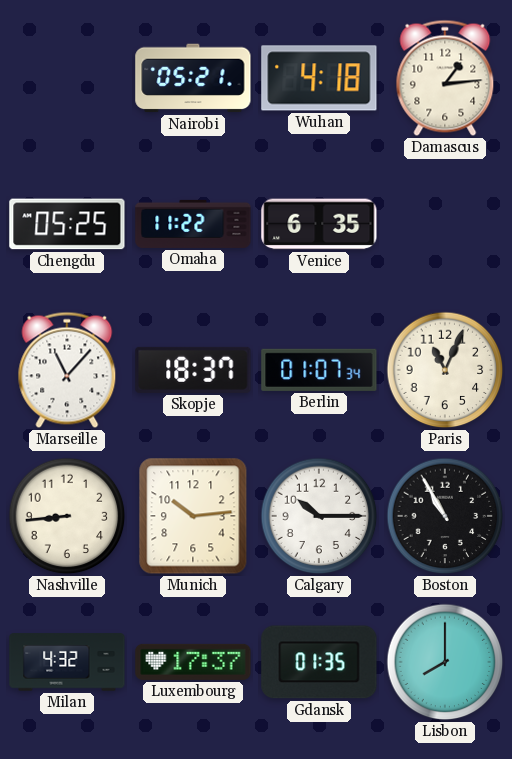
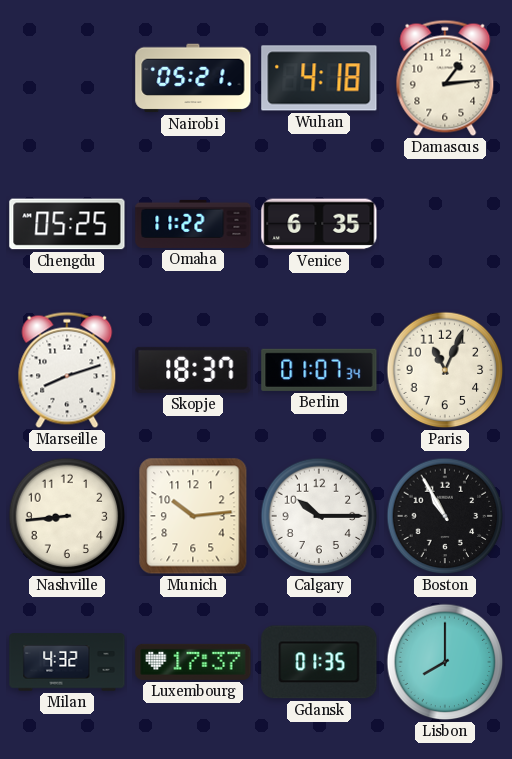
Marseille: 11:07 -> 8:12
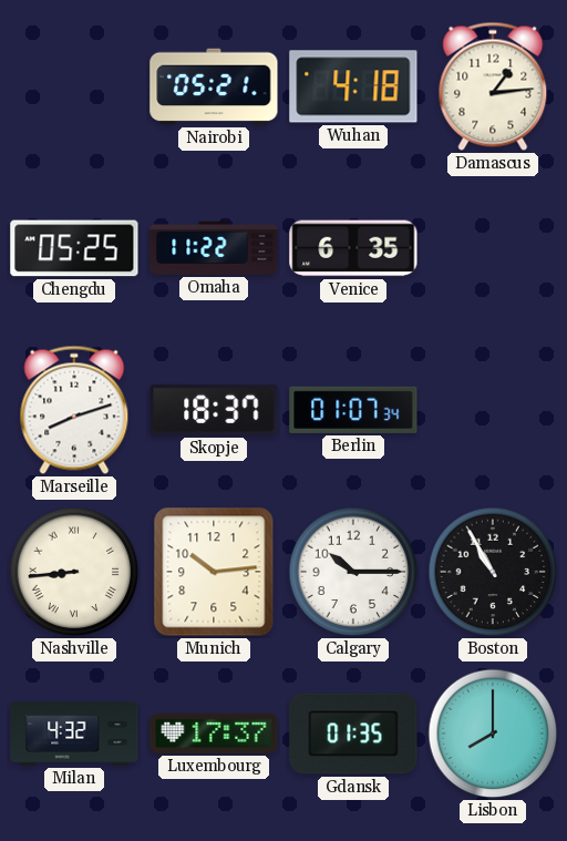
Paris: 11:04 -> none
Nashville numerals: Arabic -> Roman
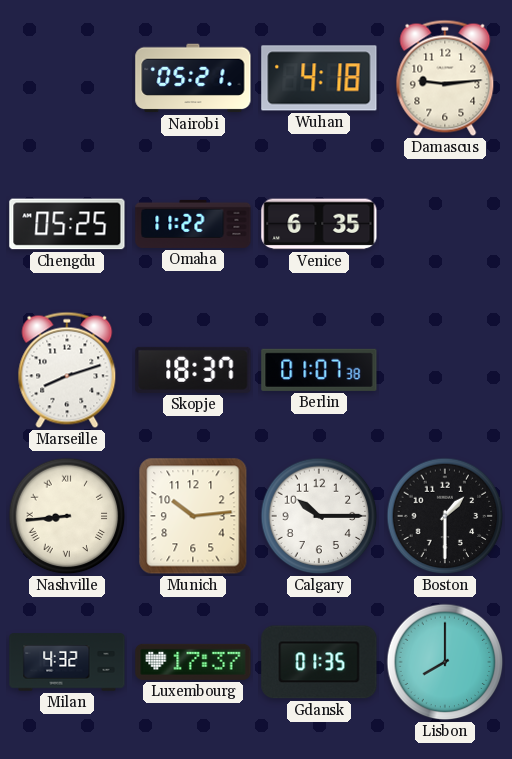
Damascus: 1:14 -> 9:14
Berlin: 01:07:34 -> 01:07:38
Boston: 10:55 -> 1:30
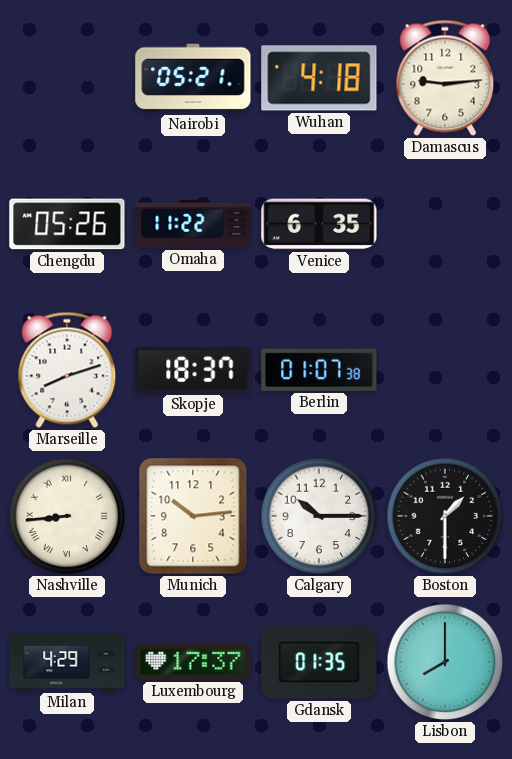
Chengdu: 05:25 -> 05:26
Milan: 4:32 -> 4:29
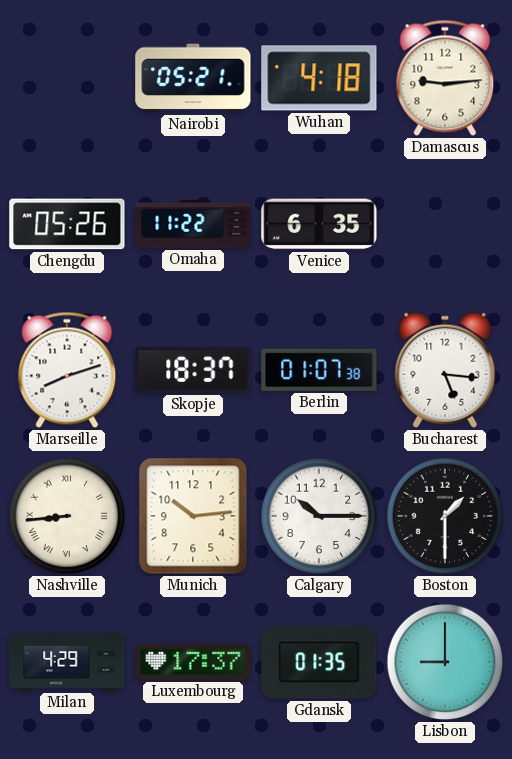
Bucharest: none -> 5:16
Lisbon: 8:00 -> 9:00
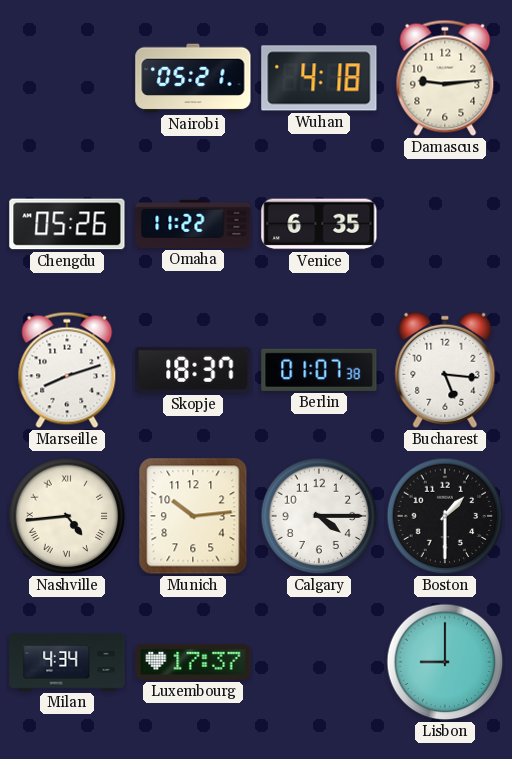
Nashville: 8:44 -> 4:44
Calgary: 10:15 -> 4:15
Milan: 4:29 -> 4:34
Gdansk: 01:35 -> none
